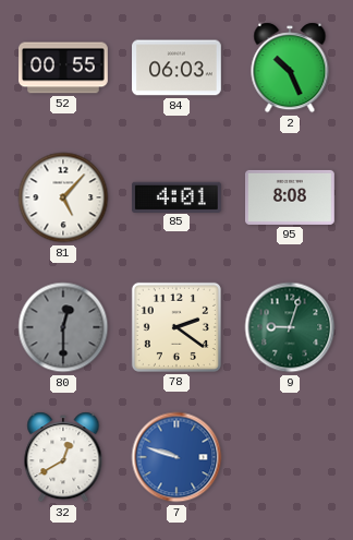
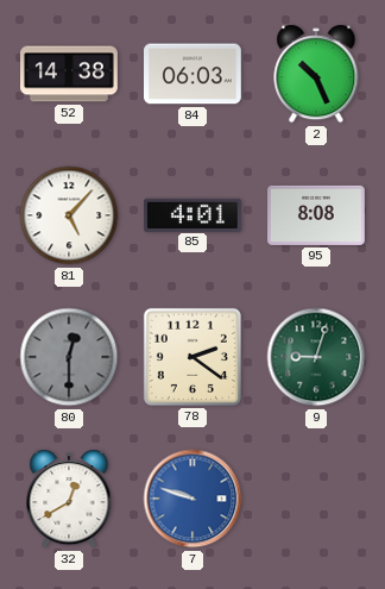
52: 00:55 -> 14:38
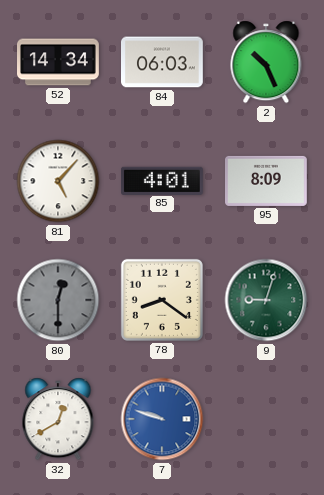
52: 14:38 -> 14:34
95: 8:08 -> 8:09
78: 2:21 -> 8:21
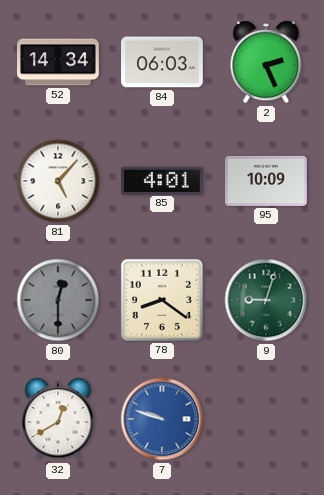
2: 10:26 -> 2:26
95: 8:09 -> 10:09
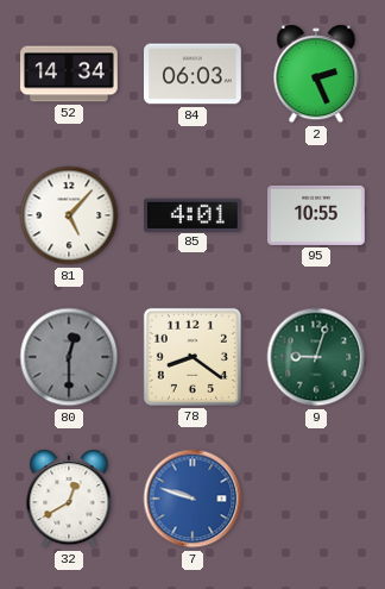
95: 10:09 -> 10:55
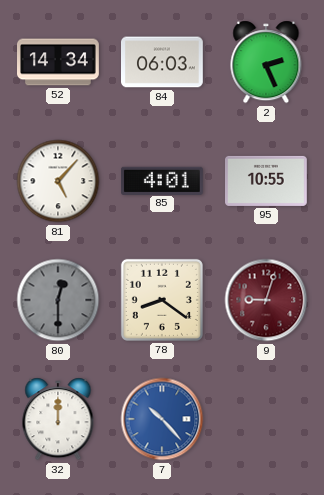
9 dial: green -> burgundy
32: 12:40 -> 12:00
7: 9:48 -> 10:23
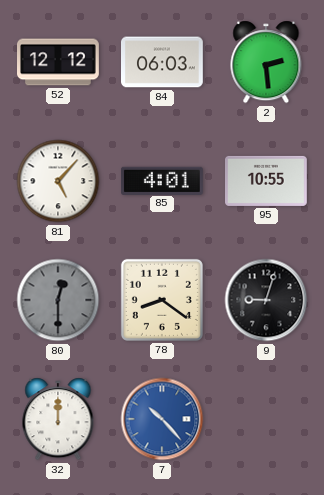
52: 14:34 -> 12:12
2: 2:26 -> 2:29
9 dial: burgundy -> black
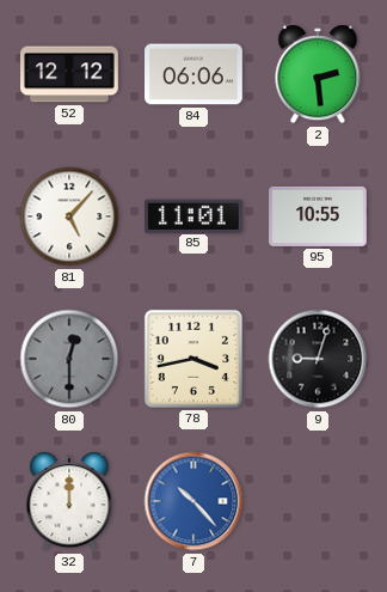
84: 06:03 -> 06:06
85: 4:01 -> 11:01
78: 8:21 -> 3:43
